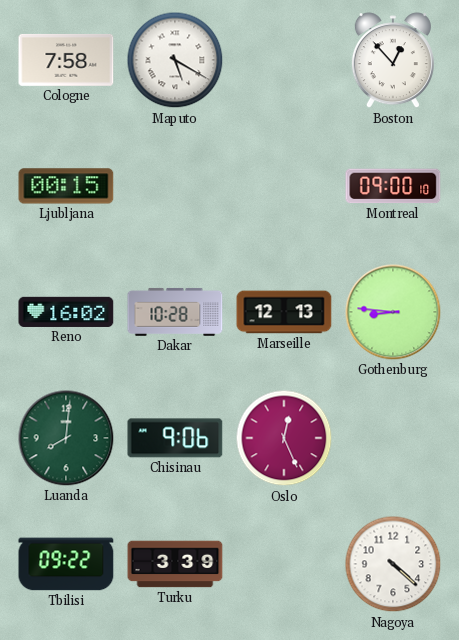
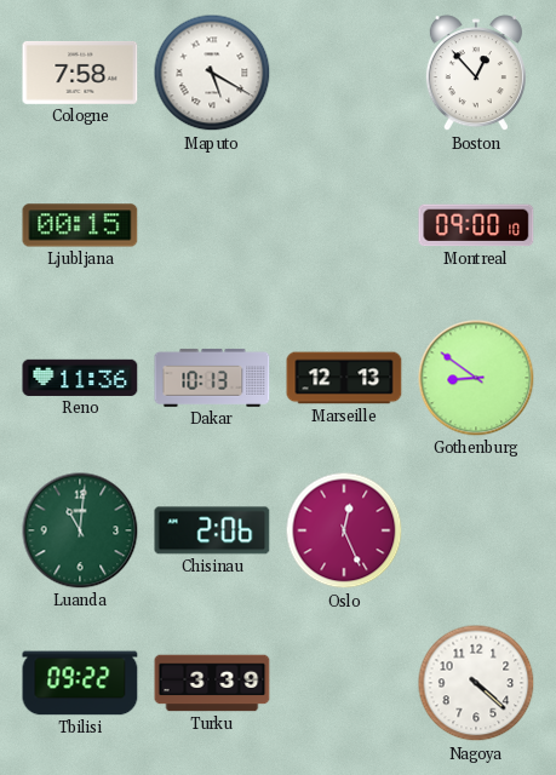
Reno: 16:02 -> 11:36
Dakar: 10:28 -> 10:13
Gothenburg: 8:46 -> 8:51
Luanda: 8:01 -> 11:01
Chisinau: 9:06 -> 2:06
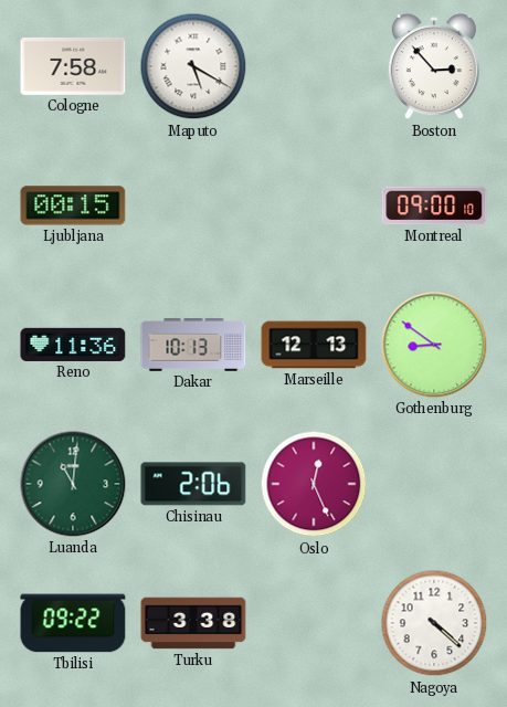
Boston: 12:53 -> 2:53
Turku: 3:39 -> 3:38
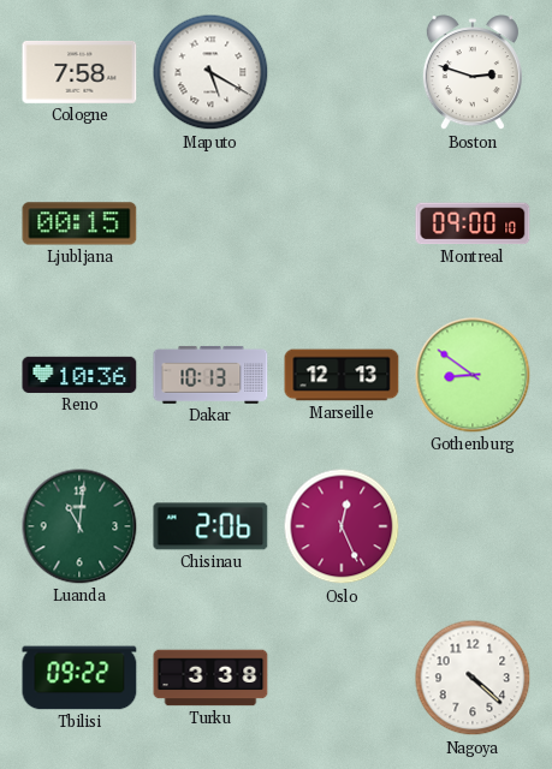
Boston: 2:53 -> 2:48
Reno: 11:36 -> 10:36
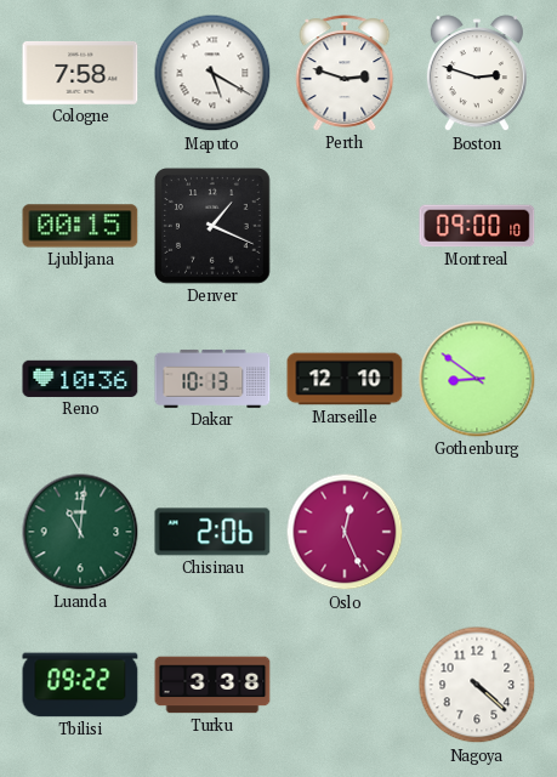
Perth: none -> 2:48
Denver: none -> 1:19
Marseille: 12:13 -> 12:10
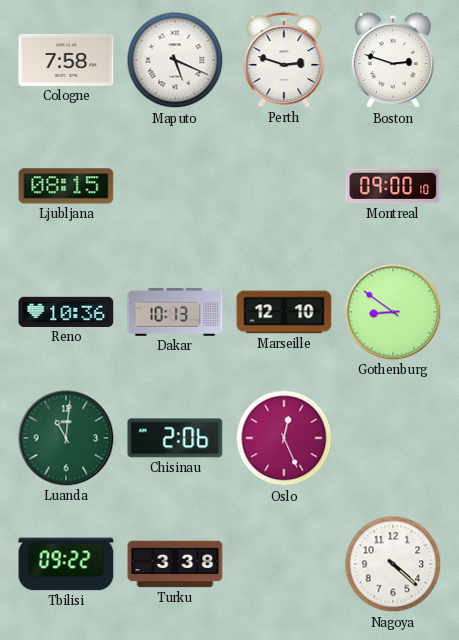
Maputo: 5:20 -> 5:19
Ljubljana: 00:15 -> 08:15
Denver: 1:19 -> none
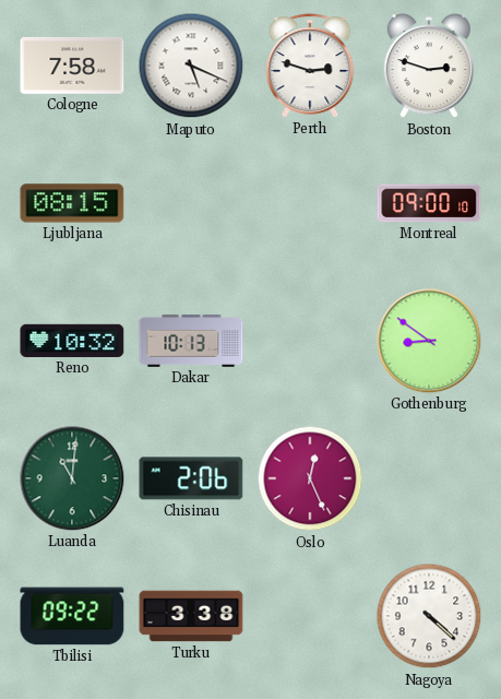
Reno: 10:36 -> 10:32
Marseille: 12:10 -> none
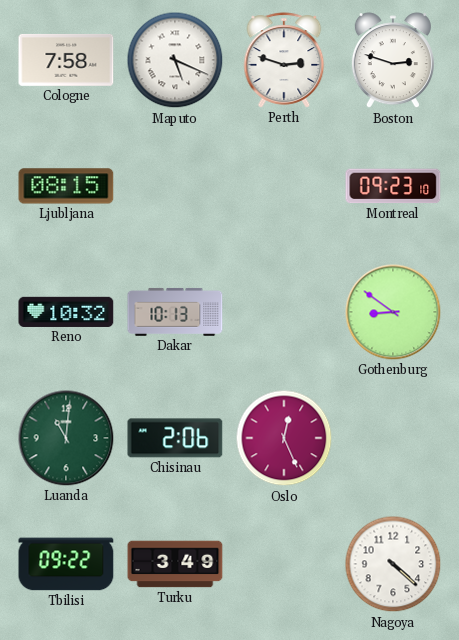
Montreal: 09:00 -> 09:23
Turku: 3:38 -> 3:49
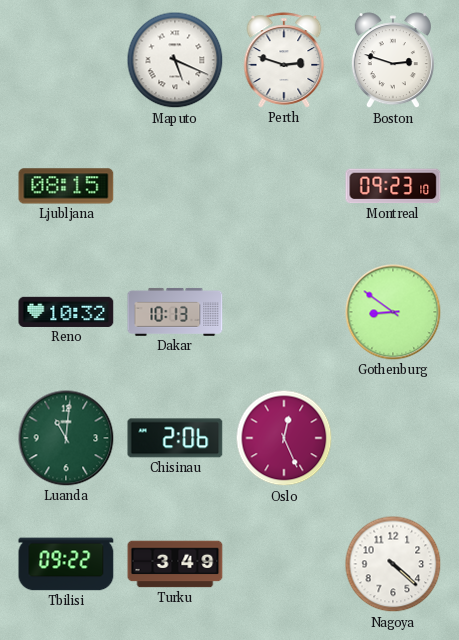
Cologne: 7:58 -> none
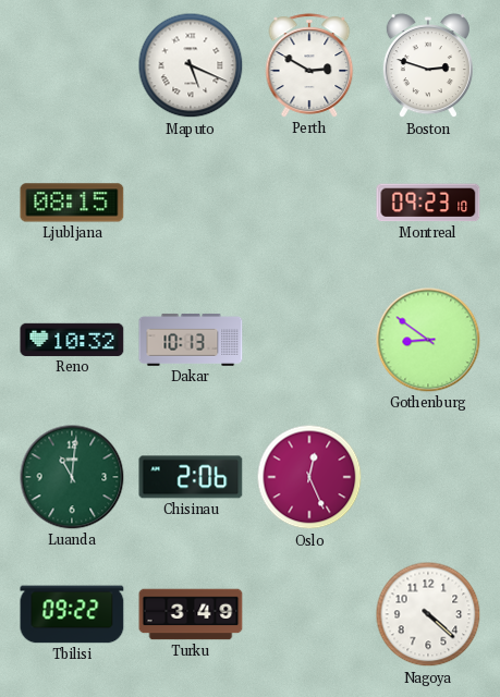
Perth: 2:48 -> 2:50
